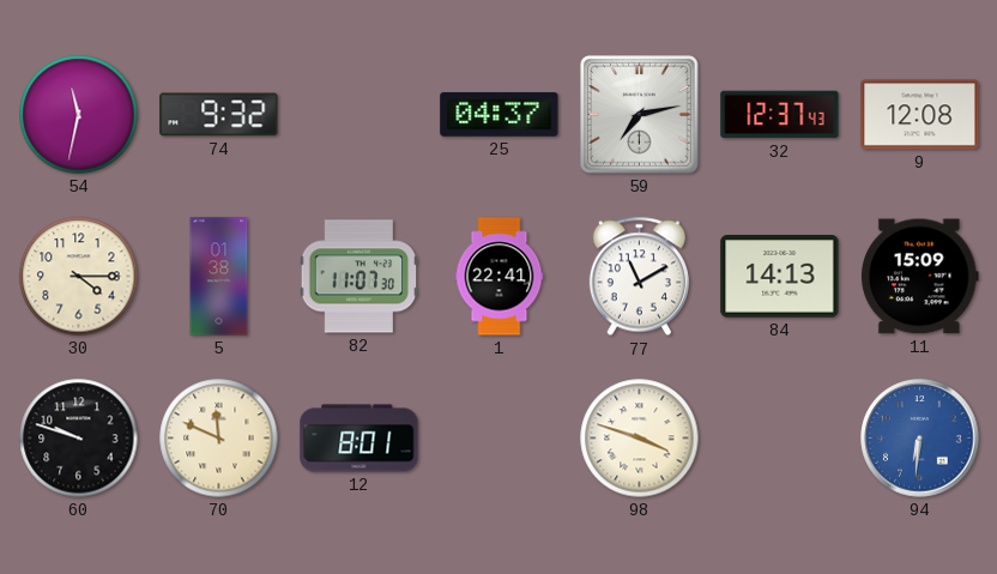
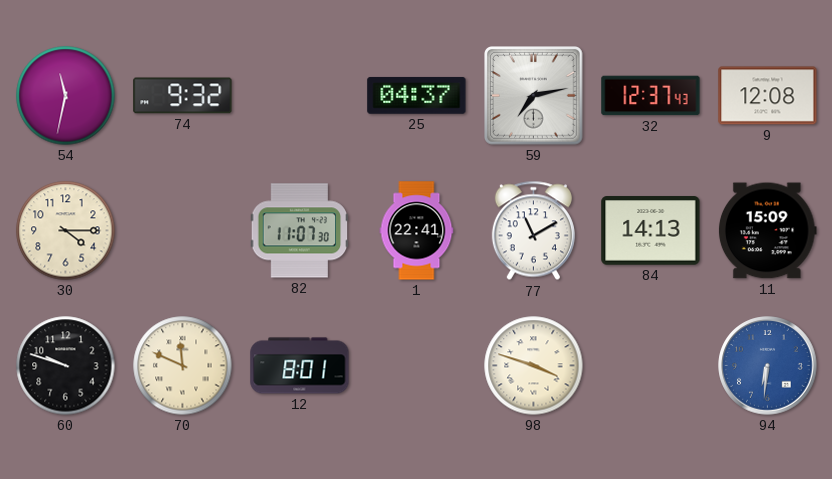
5: 01:38 -> none
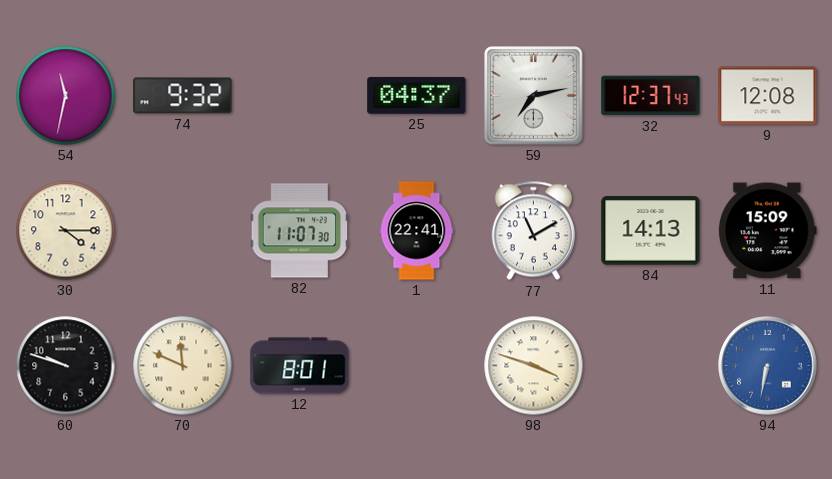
94: 6:31 -> 6:32
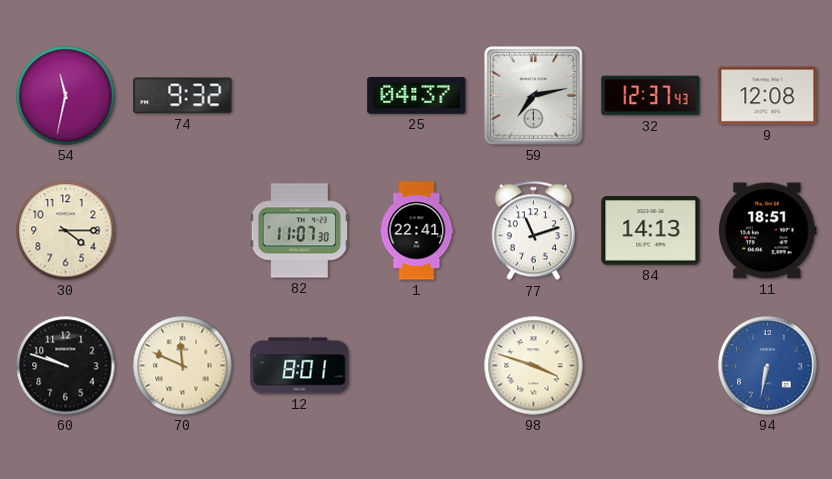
77: 11:10 -> 11:12
11: 15:09 -> 18:51
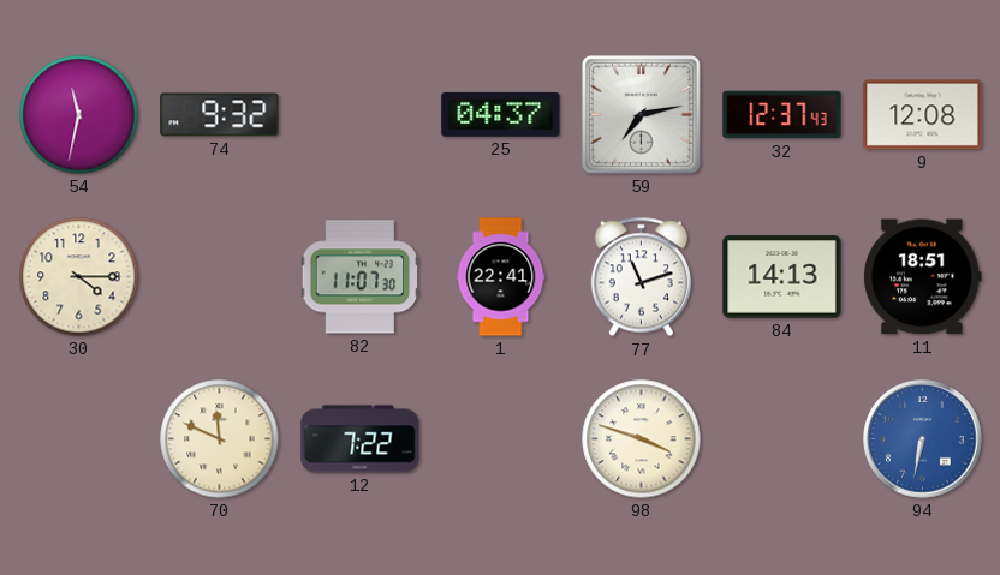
60: 9:48 -> none
12: 8:01 -> 7:22
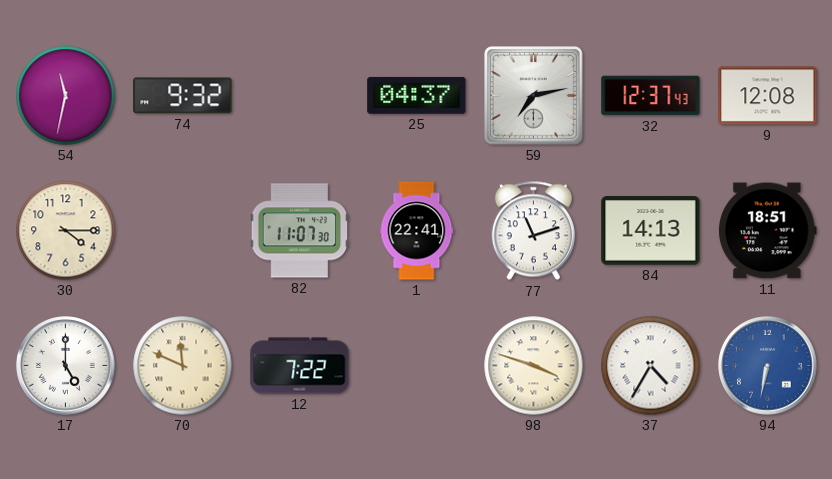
17: none -> 5:00
37: none -> 4:35
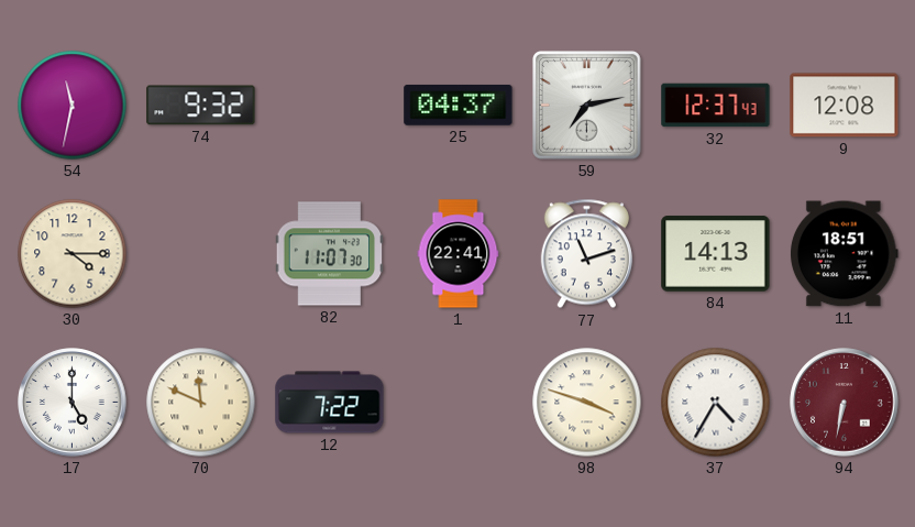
94 dial: blue -> burgundy
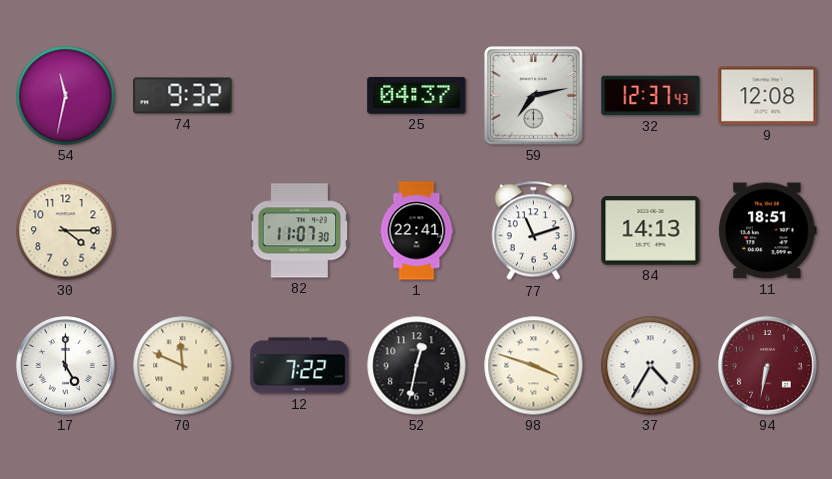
52: none -> 12:32
